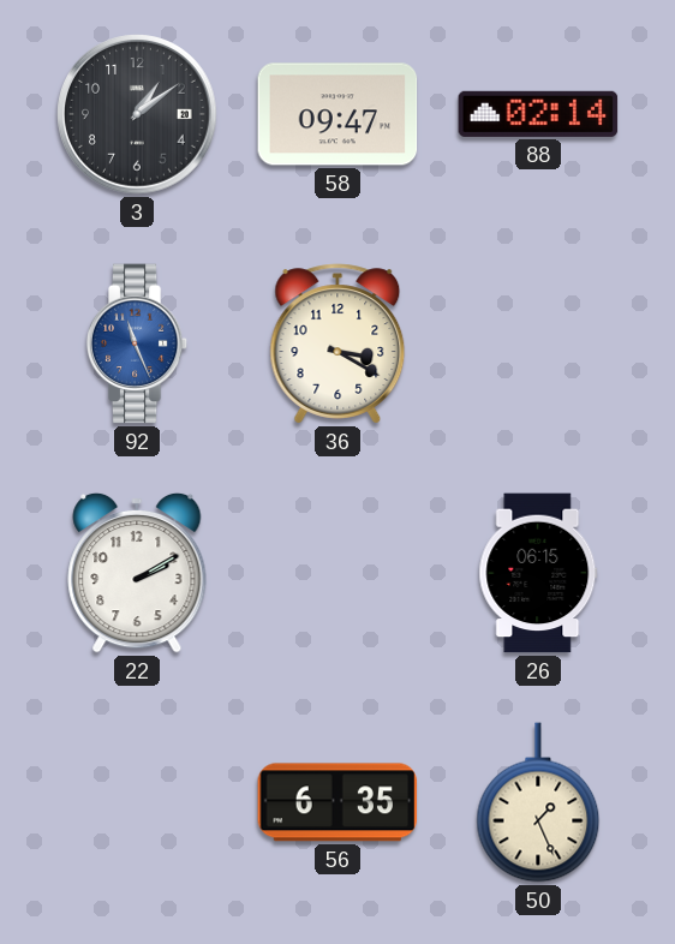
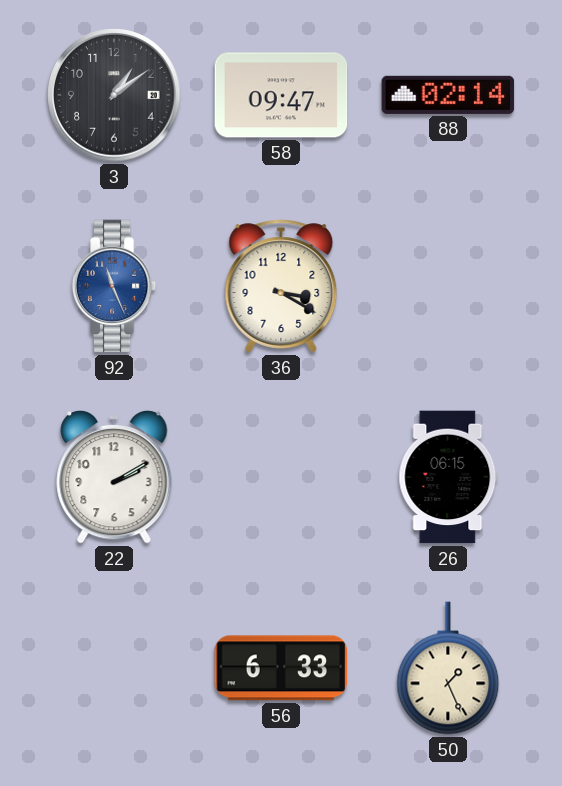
56: 6:35 -> 6:33
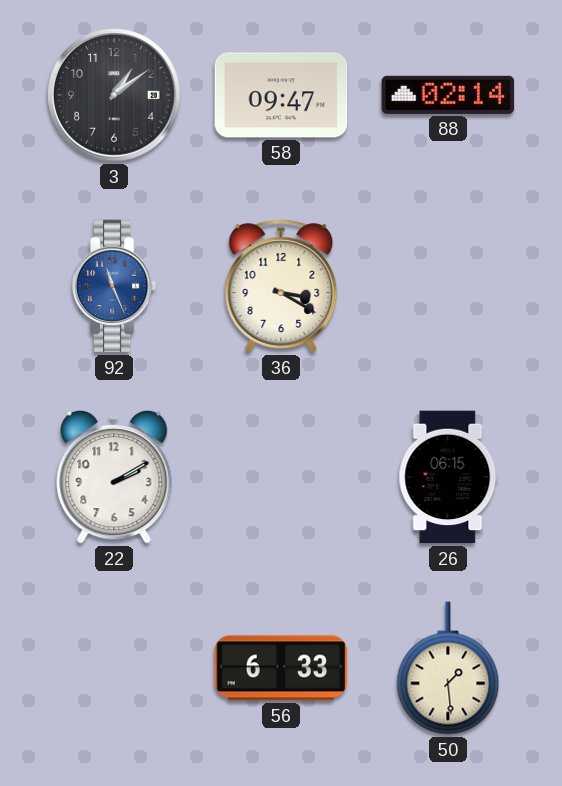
50: 1:26 -> 1:29
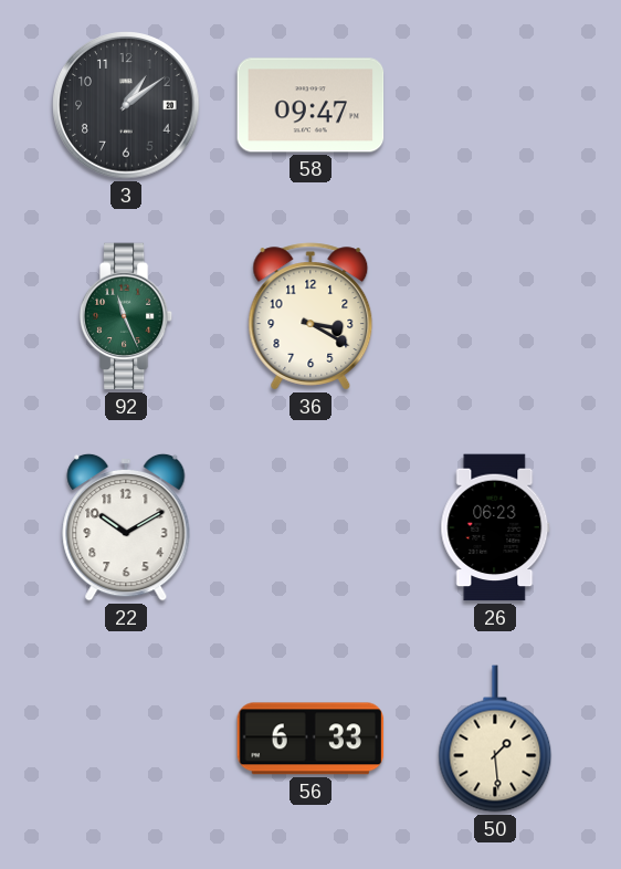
88: 02:14 -> none
92 dial: blue -> green
22: 2:10 -> 10:10
26: 06:15 -> 06:23
